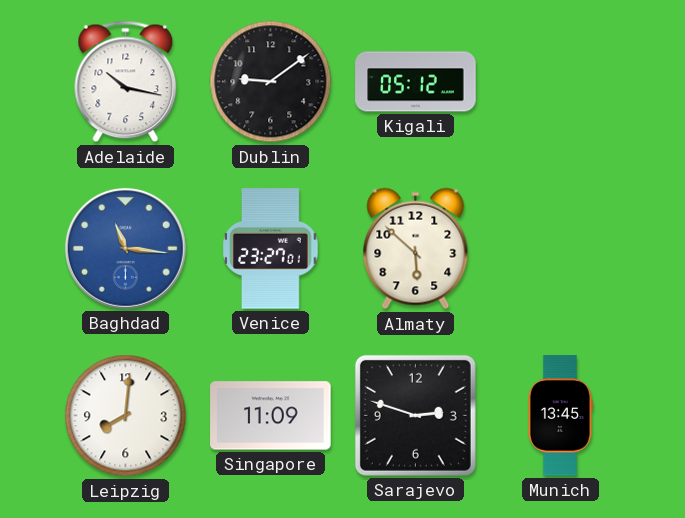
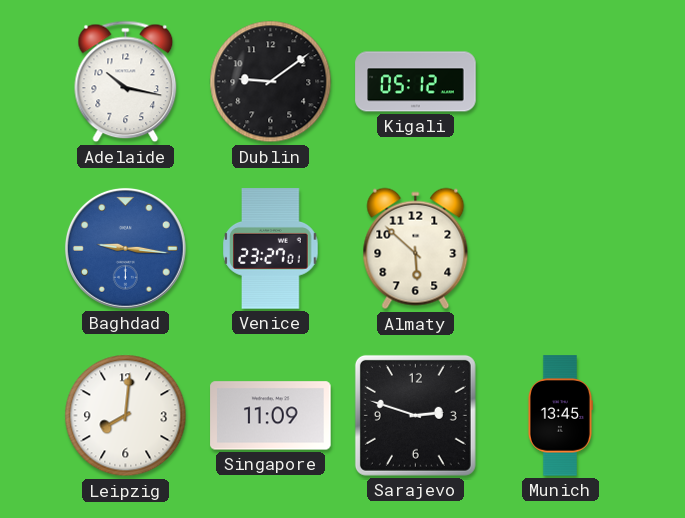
Baghdad: 11:16 -> 9:16
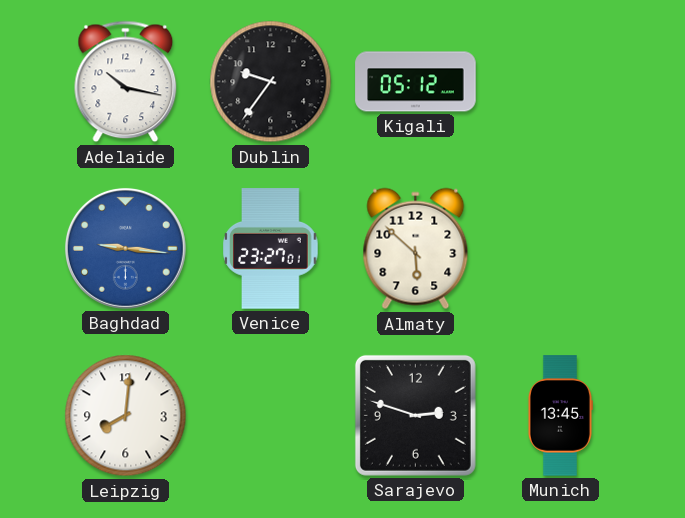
Dublin: 9:09 -> 9:36
Singapore: 11:09 -> none
